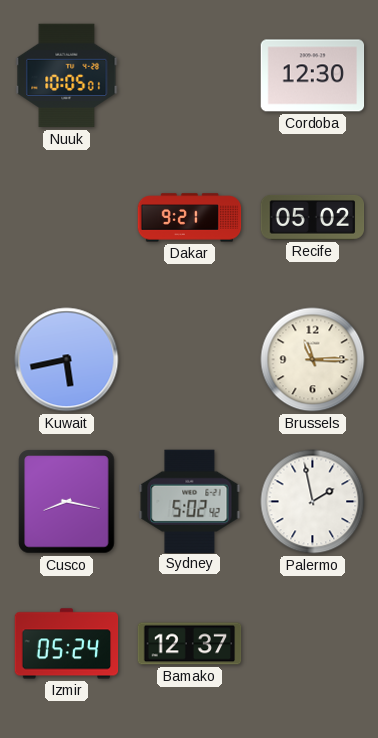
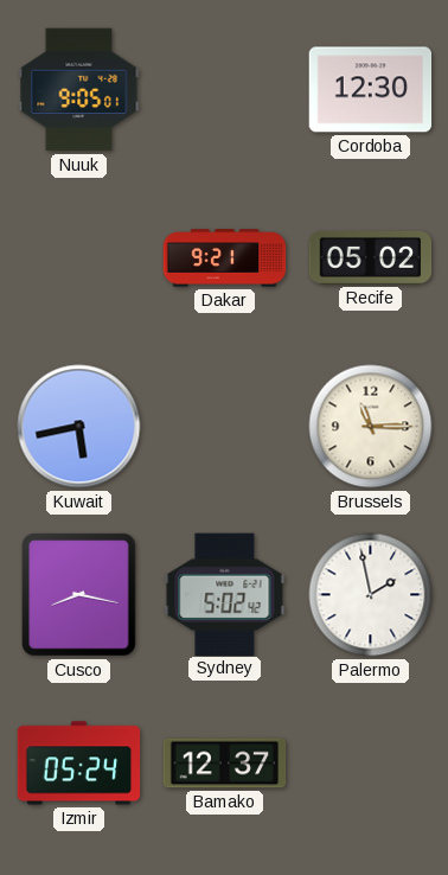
Nuuk: 10:05 -> 9:05
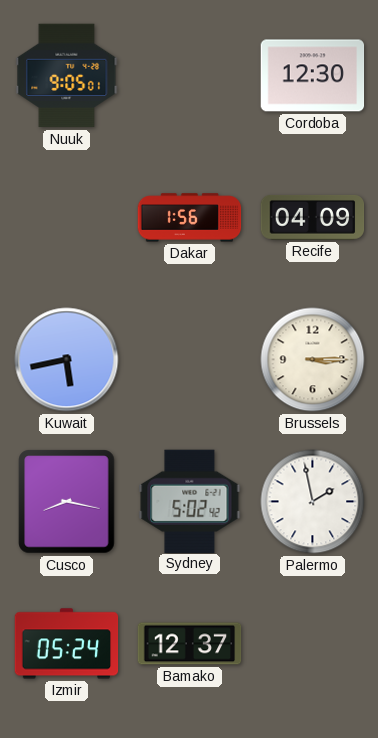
Dakar: 9:21 -> 1:56
Recife: 05:02 -> 04:09
Brussels: 11:15 -> 3:15
